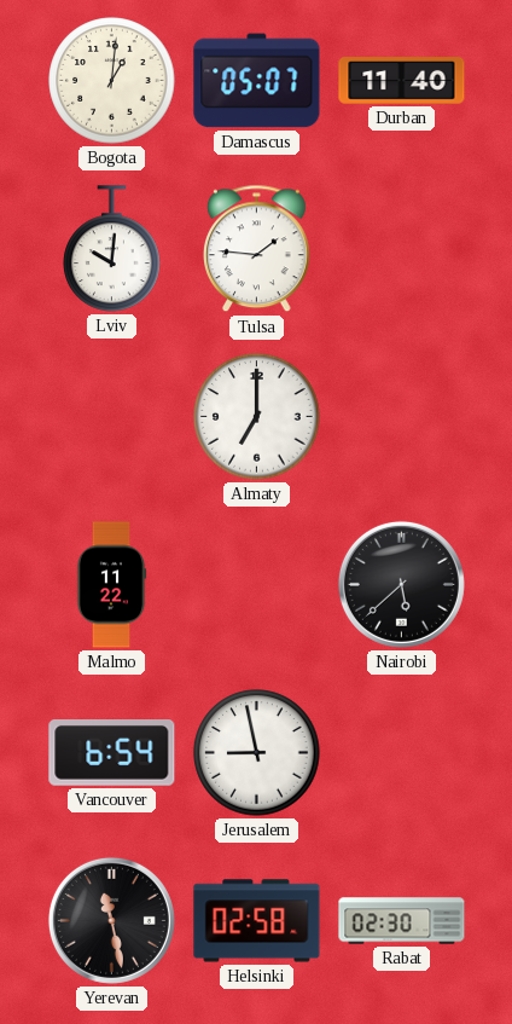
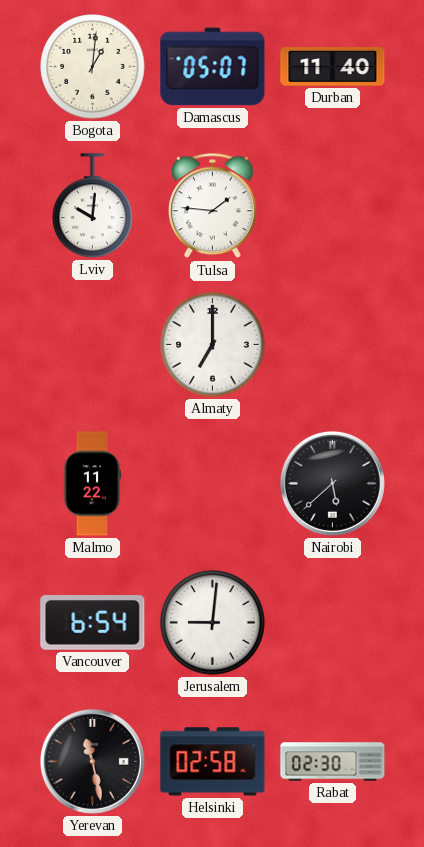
Jerusalem: 8:58 -> 9:01
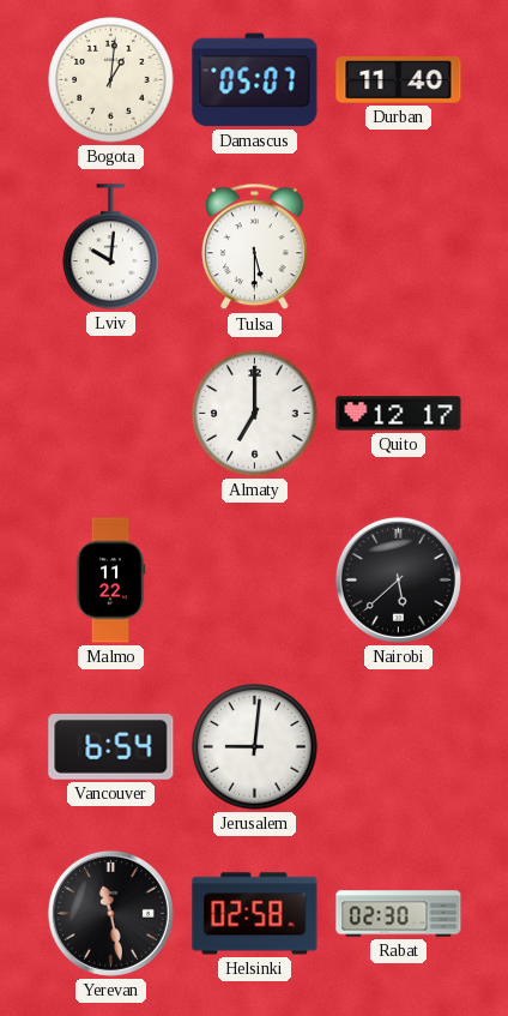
Tulsa: 1:46 -> 5:30
Quito: none -> 12:17
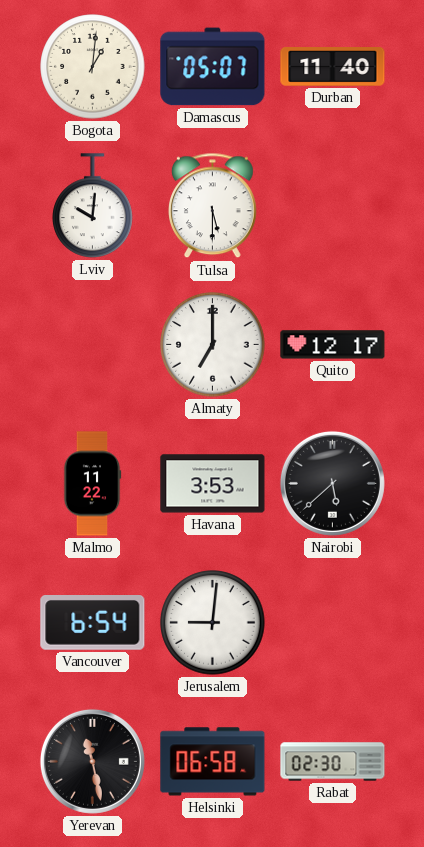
Havana: none -> 3:53
Helsinki: 02:58 -> 06:58
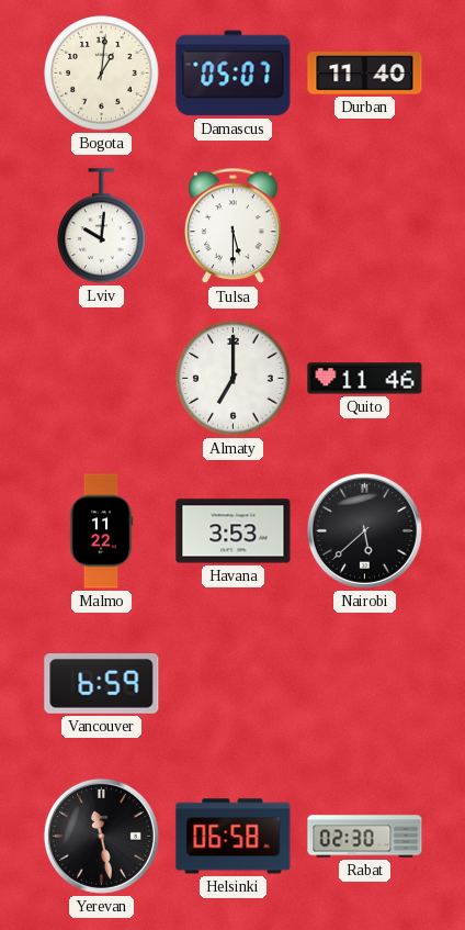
Quito: 12:17 -> 11:46
Vancouver: 6:54 -> 6:59
Jerusalem: 9:01 -> none
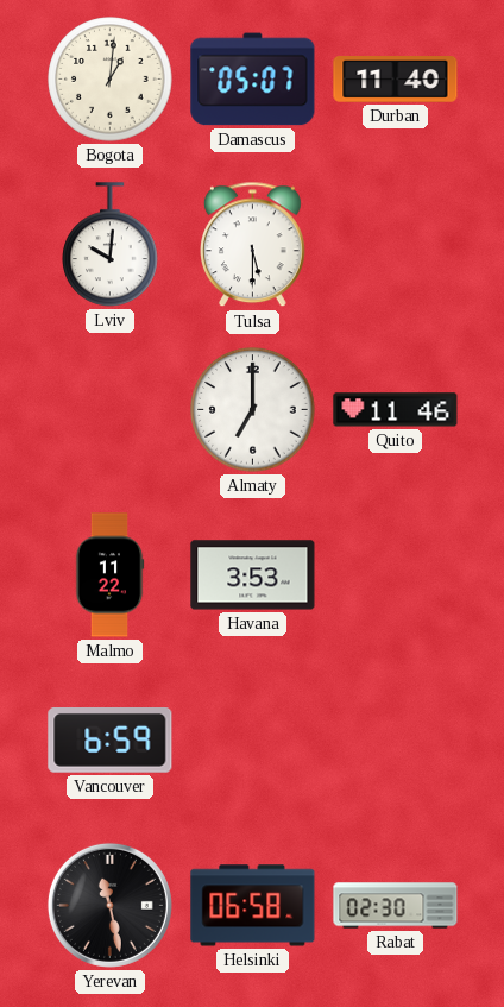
Nairobi: 5:38 -> none
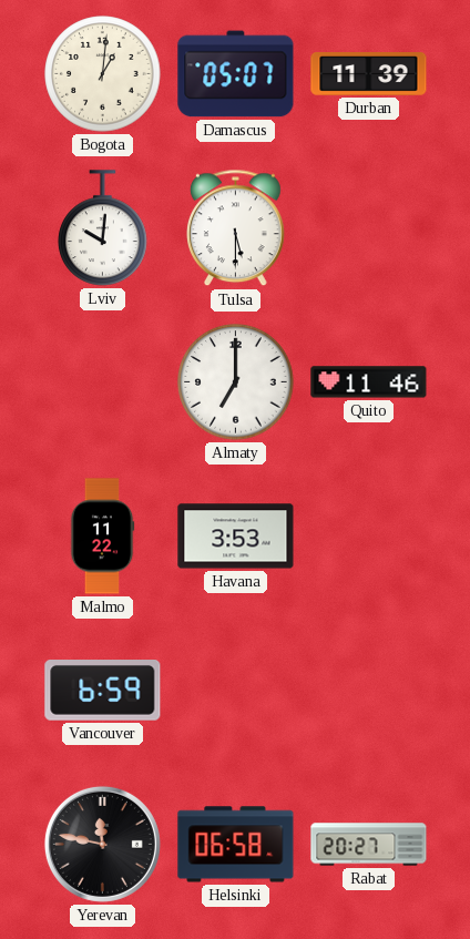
Durban: 11:40 -> 11:39
Yerevan: 11:28 -> 11:47
Rabat: 02:30 -> 20:27
